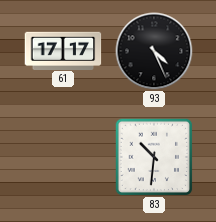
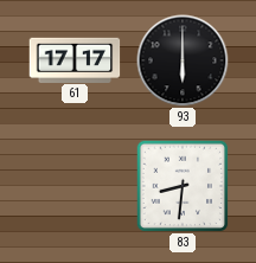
93: 4:26 -> 6:00
83: 10:31 -> 8:31
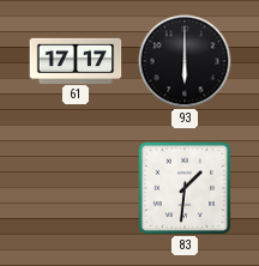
83: 8:31 -> 1:31
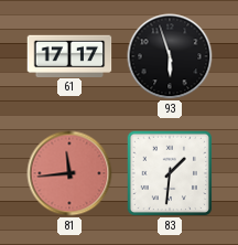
93: 6:00 -> 5:57
81: none -> 11:44
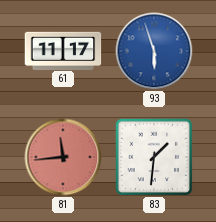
61: 17:17 -> 11:17
93 dial: black -> blue
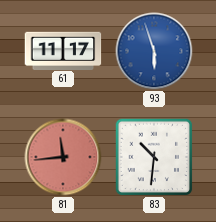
83: 1:31 -> 10:31
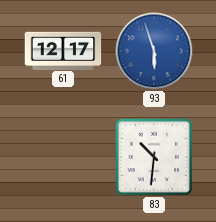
61: 11:17 -> 12:17
81: 11:44 -> none
